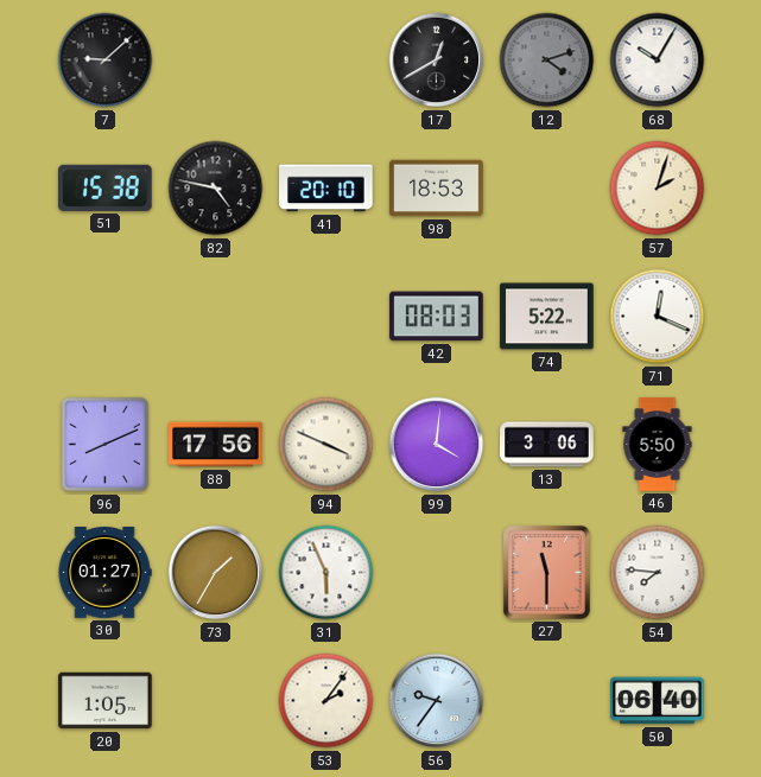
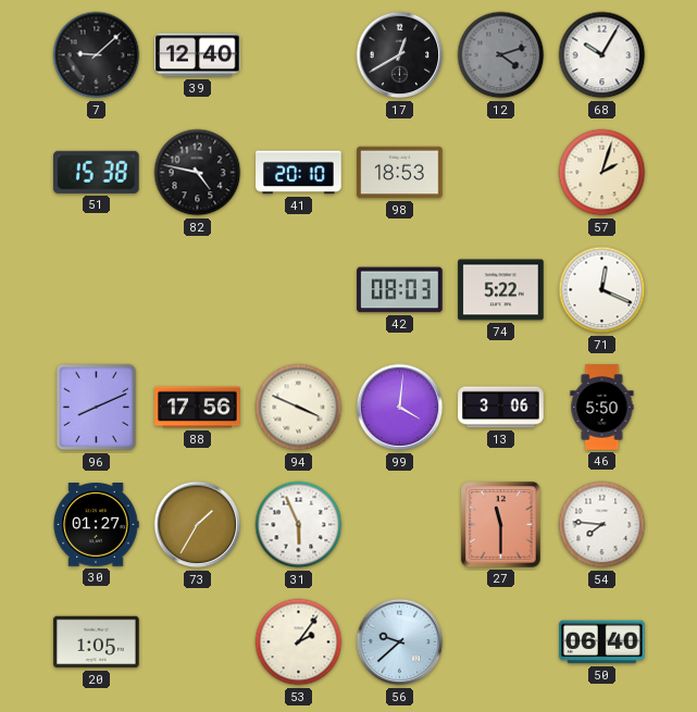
39: none -> 12:40
56: 9:36 -> 9:38
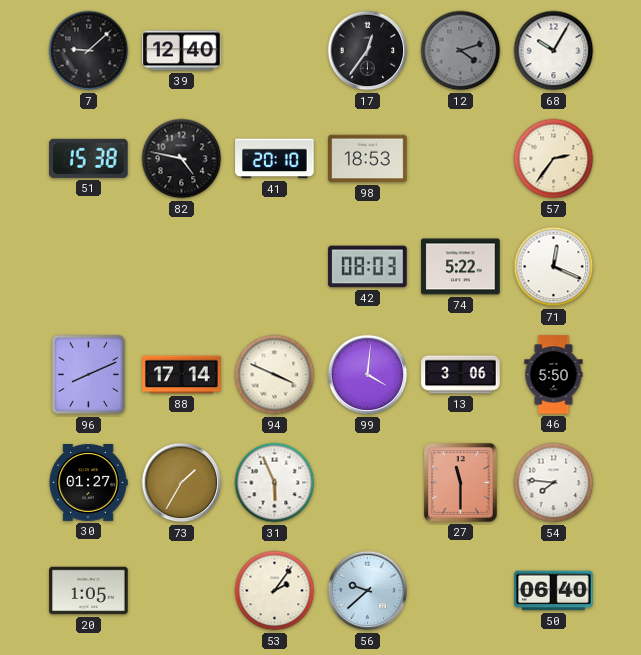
17: 12:40 -> 12:36
57: 2:03 -> 2:36
88: 17:56 -> 17:14
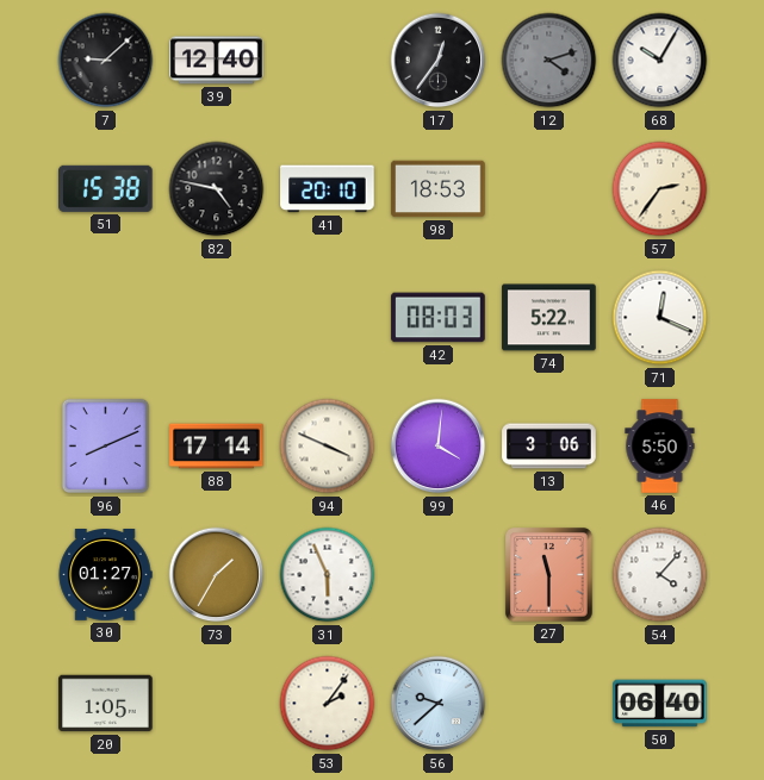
54: 7:46 -> 4:07
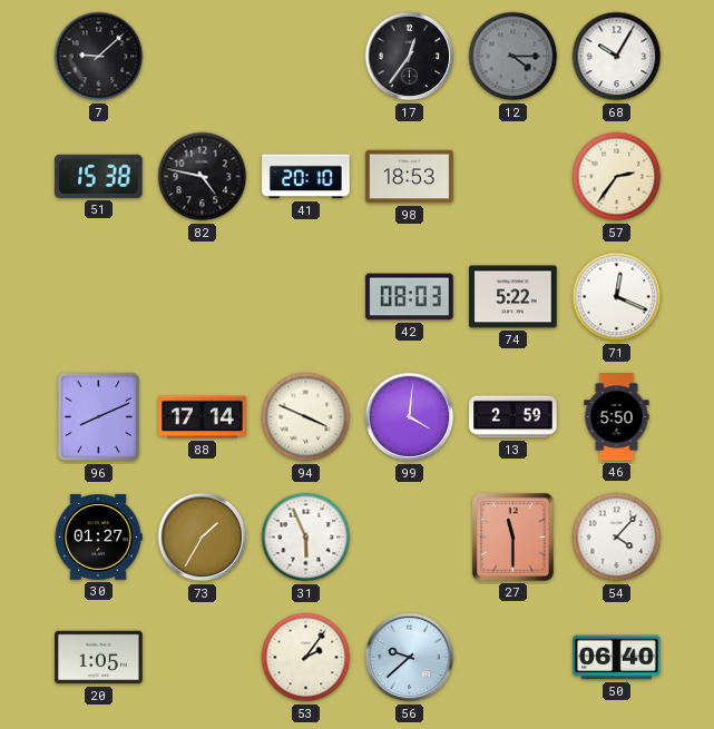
39: 12:40 -> none
12: 4:12 -> 4:15
13: 3:06 -> 2:59
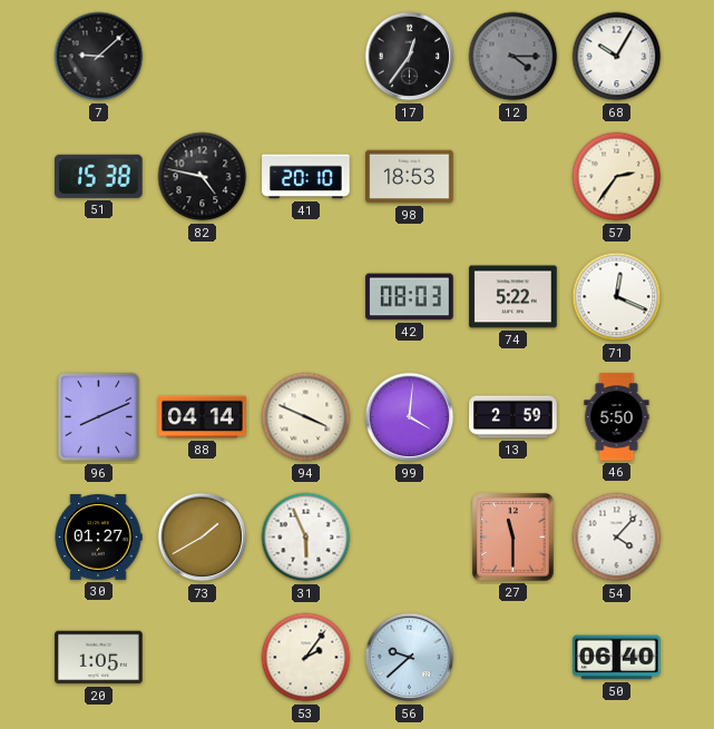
88: 17:14 -> 04:14
73: 1:35 -> 1:40
